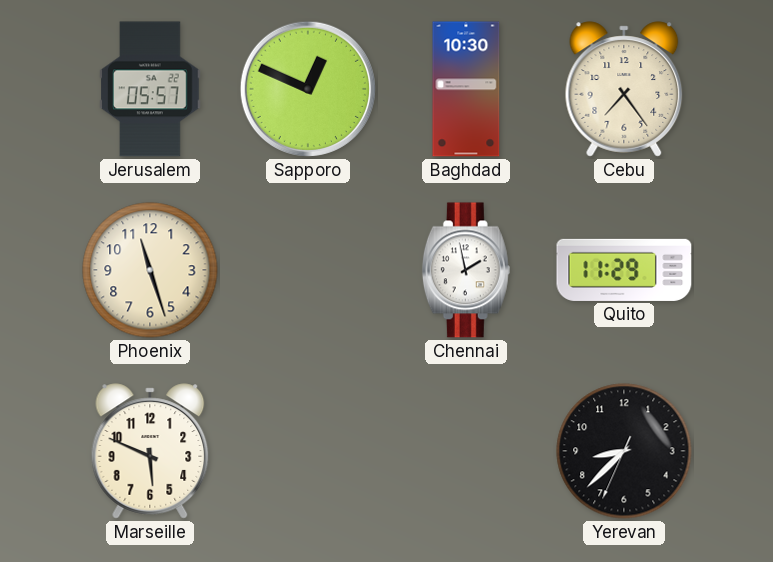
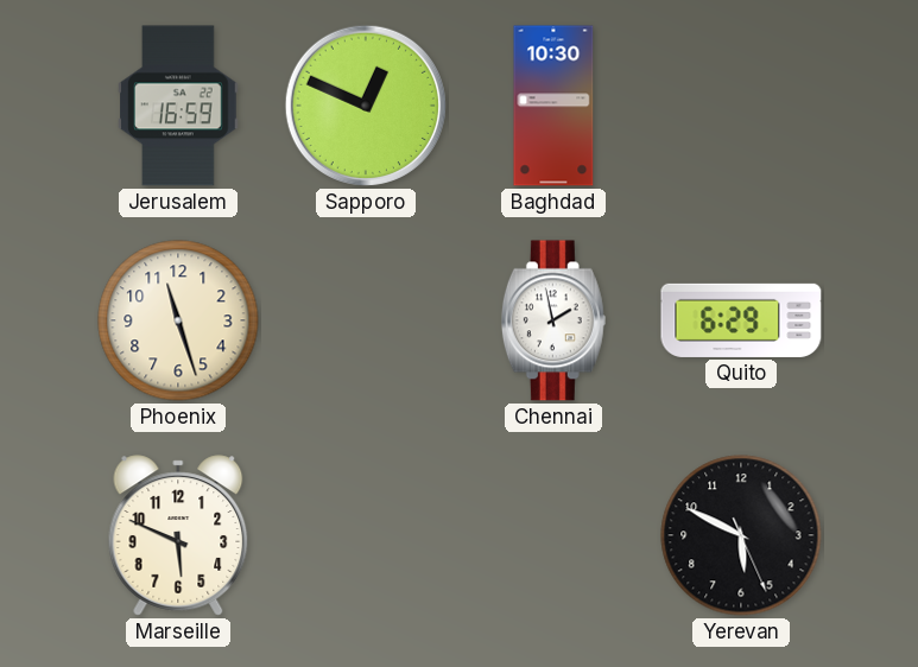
Jerusalem: 05:57 -> 16:59
Cebu: 7:24 -> none
Quito: 11:29 -> 6:29
Yerevan: 8:37 -> 5:49
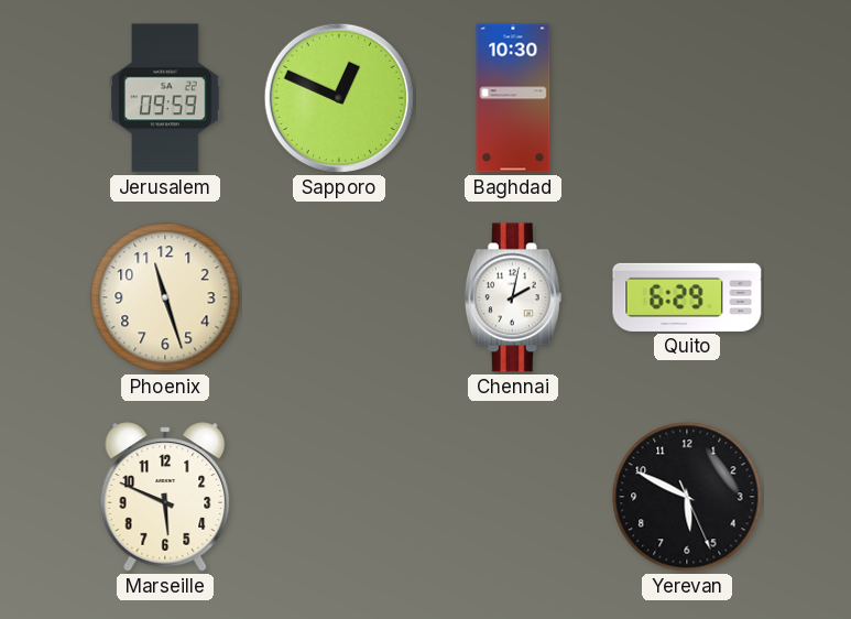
Jerusalem: 16:59 -> 09:59
Chennai: 1:58 -> 2:02
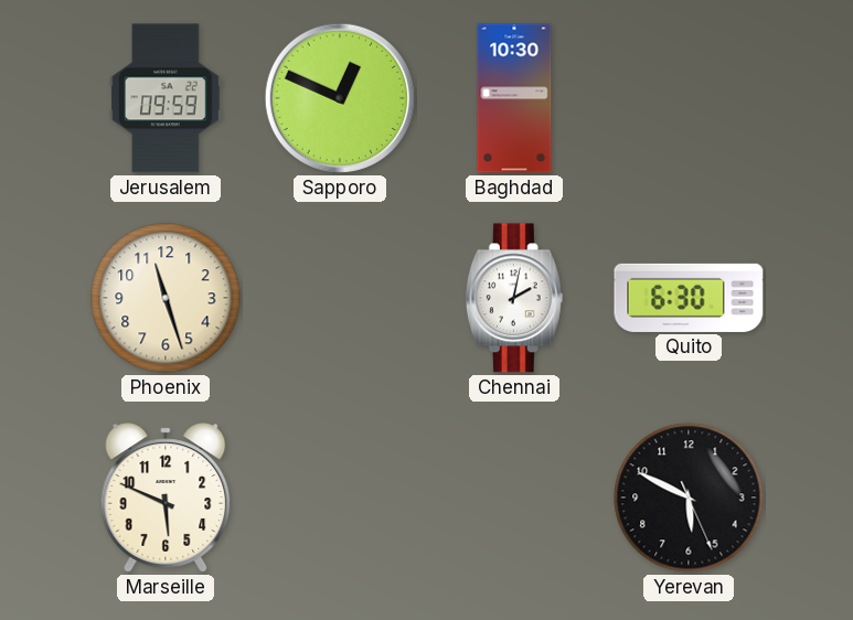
Quito: 6:29 -> 6:30
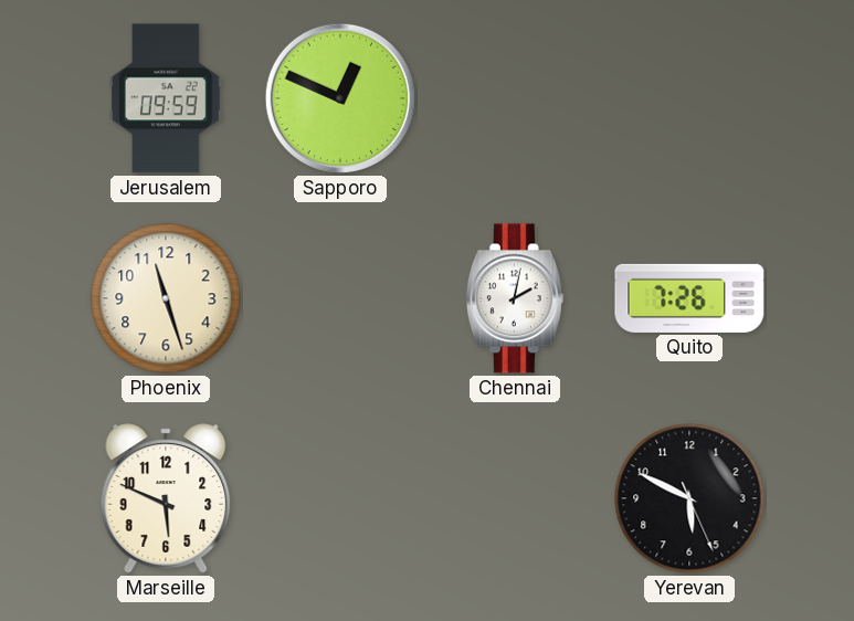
Baghdad: 10:30 -> none
Quito: 6:30 -> 7:26
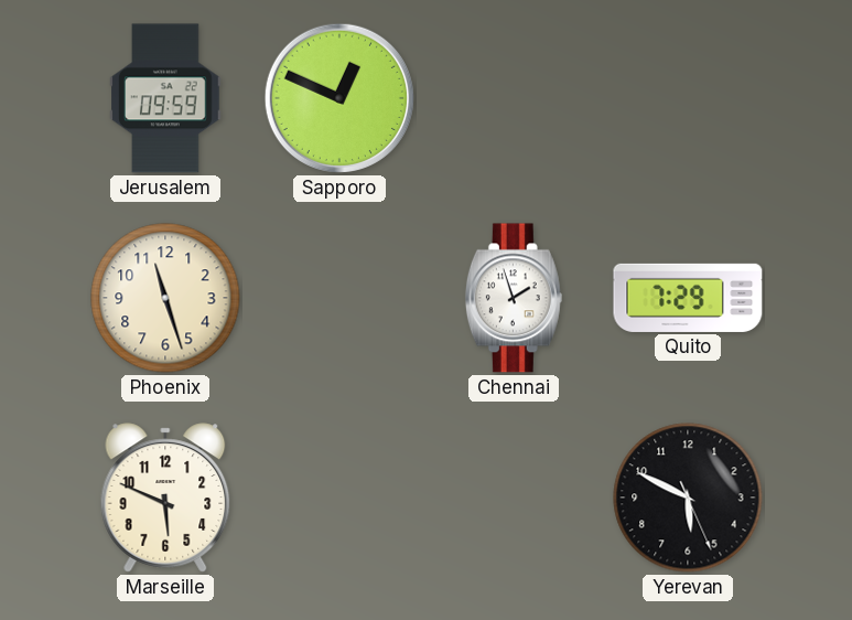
Chennai: 2:02 -> 1:57
Quito: 7:26 -> 7:29
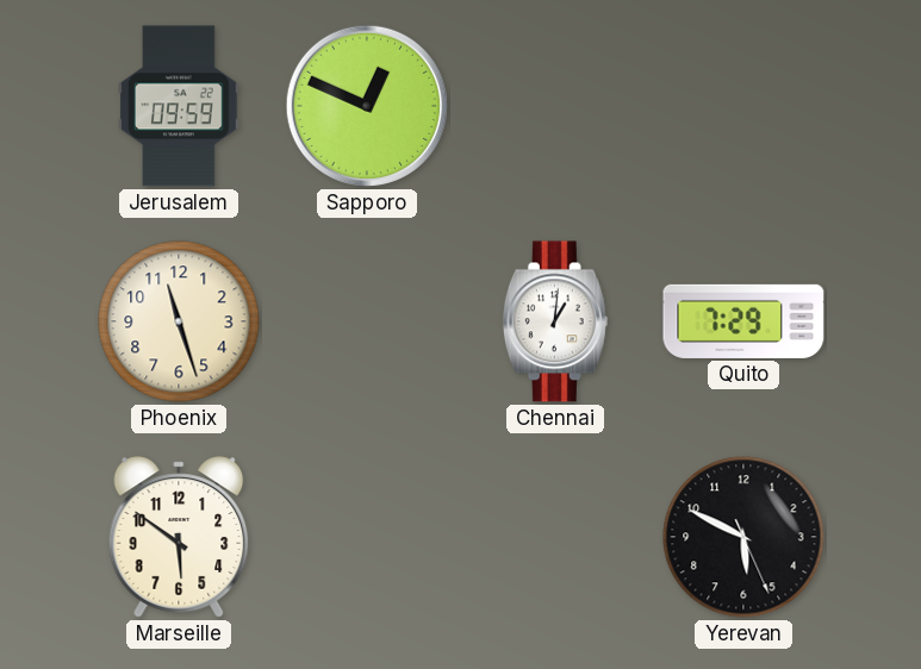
Chennai: 1:57 -> 1:01
Marseille: 5:49 -> 5:51
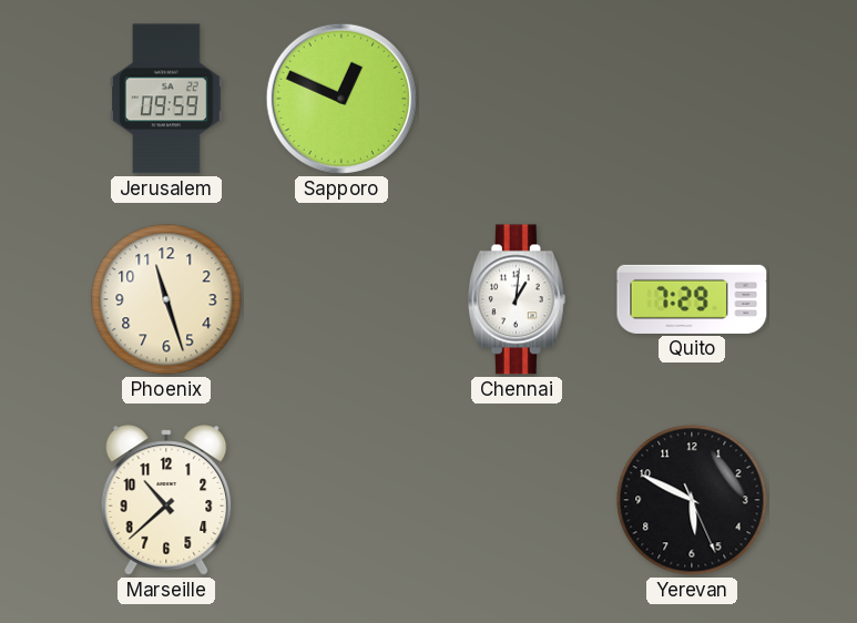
Marseille: 5:51 -> 10:38
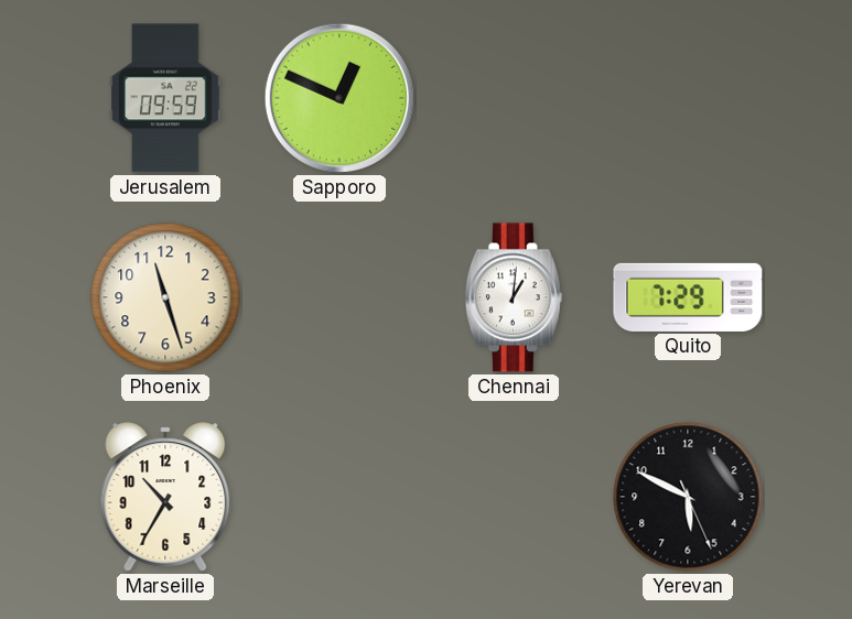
Marseille: 10:38 -> 10:35
